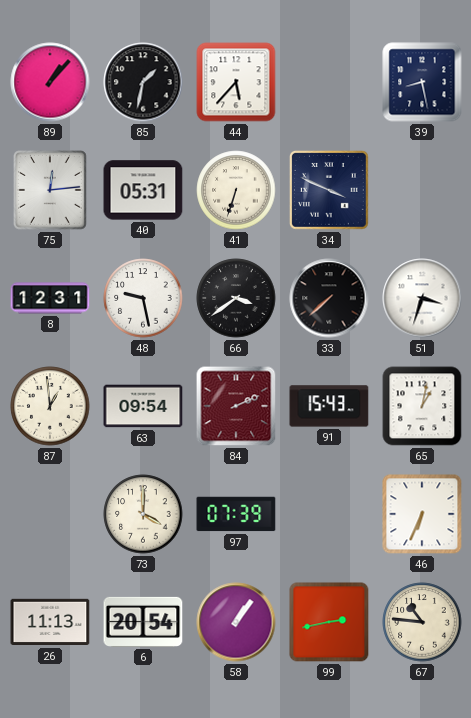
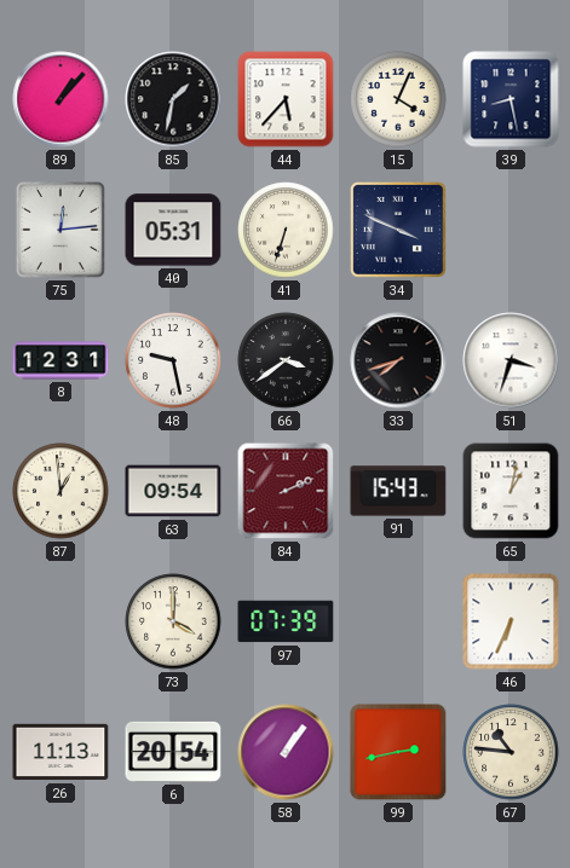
15: none -> 4:04
33: 7:38 -> 7:42
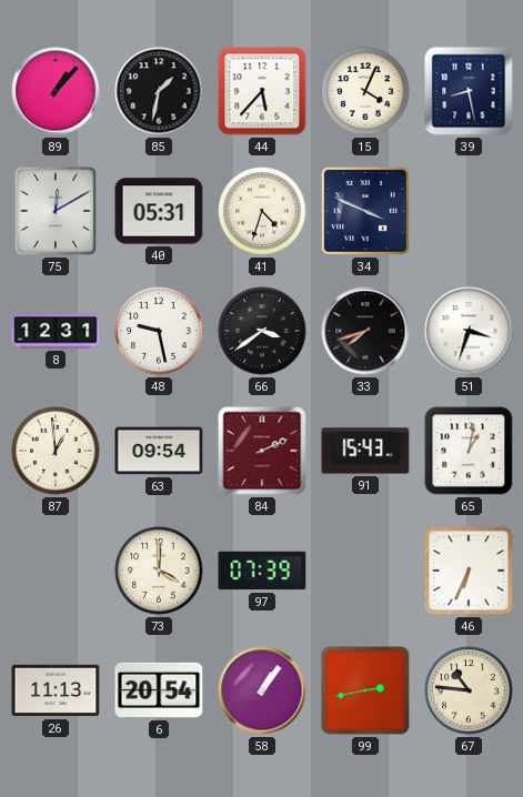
75: 12:14 -> 12:10
41: 6:33 -> 4:33
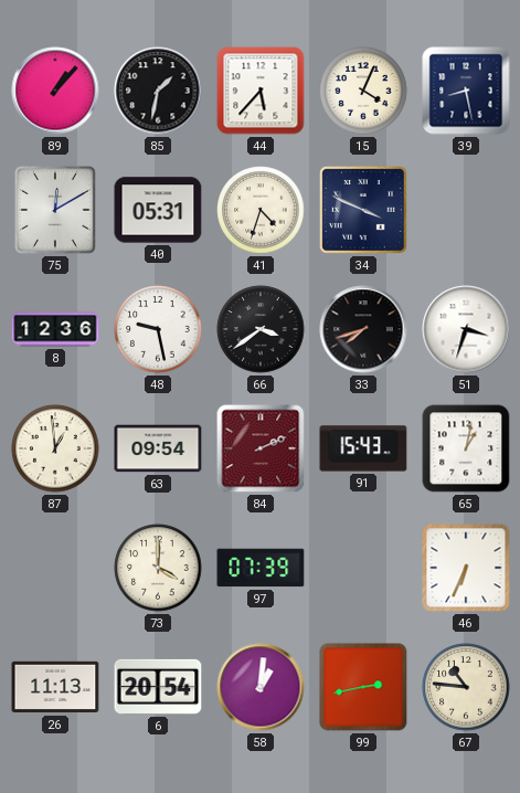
8: 12:31 -> 12:36
58: 1:06 -> 1:01
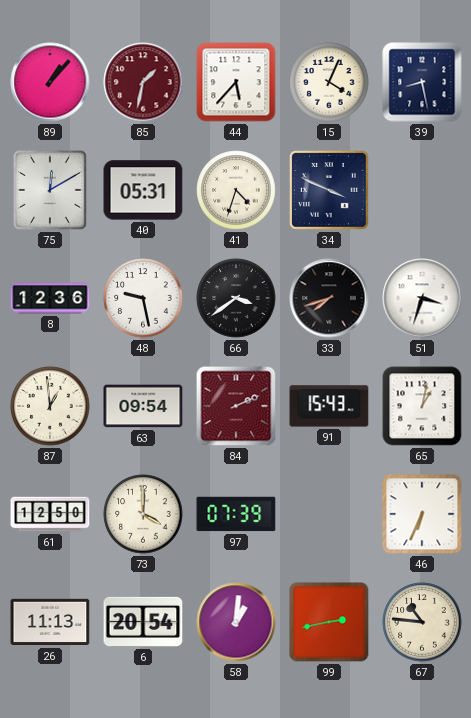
85 dial: black -> burgundy
61: none -> 12:50
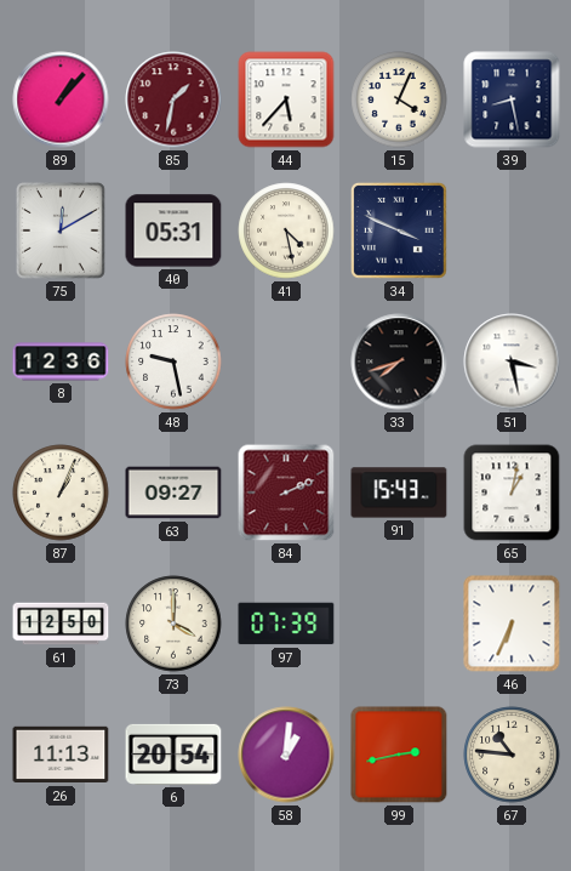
41: 4:33 -> 4:28
66: 3:39 -> none
51: 3:33 -> 3:28
87: 12:59 -> 1:04
63: 09:54 -> 09:27
